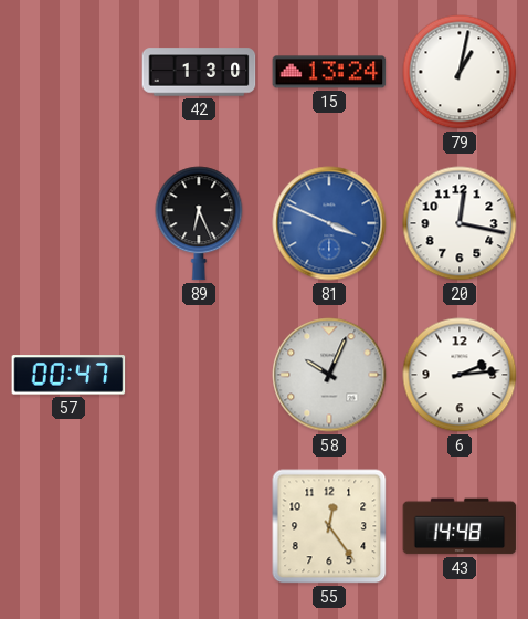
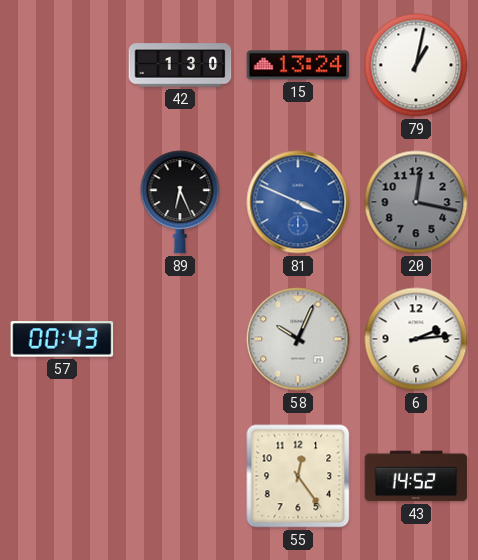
20 dial: white -> grey
57: 00:47 -> 00:43
43: 14:48 -> 14:52
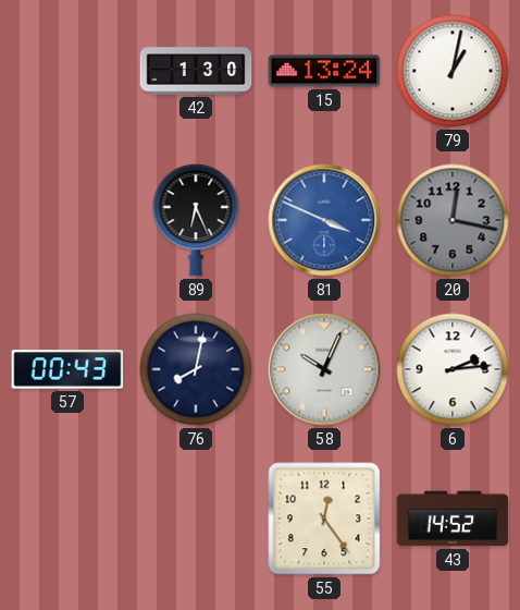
76: none -> 8:02
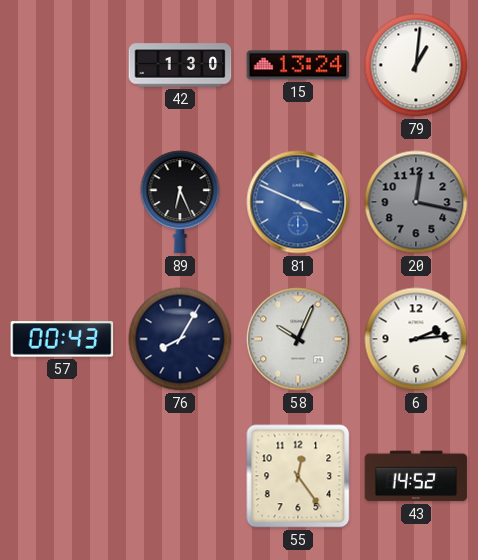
79: 1:02 -> 1:01
76: 8:02 -> 8:05
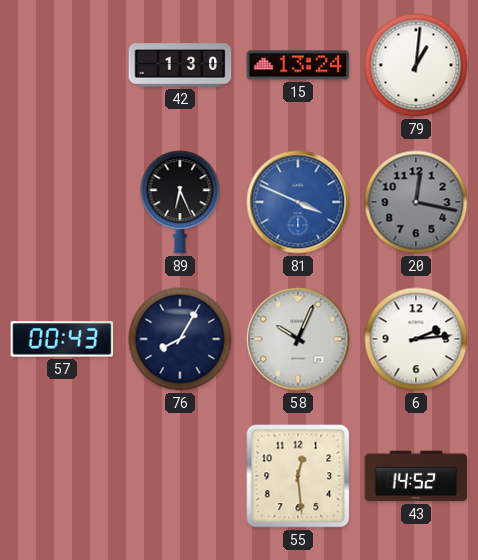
55: 12:24 -> 12:29
